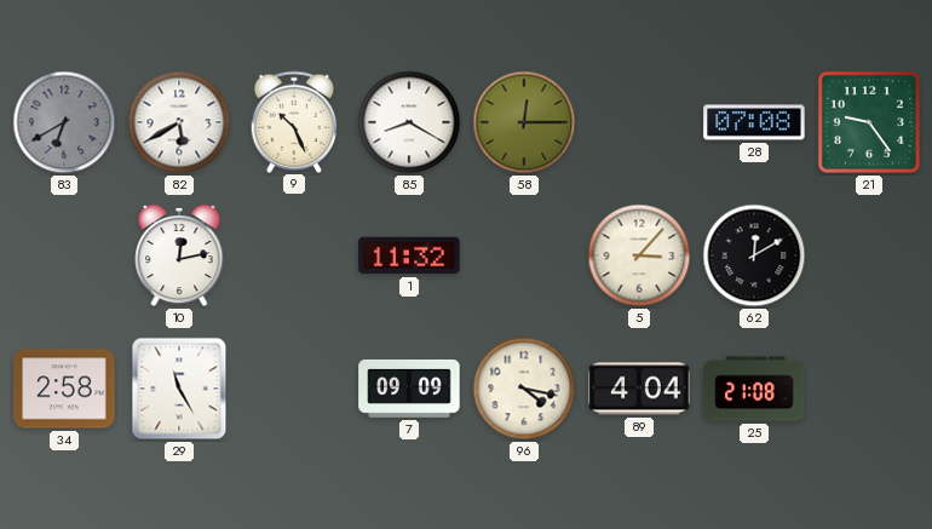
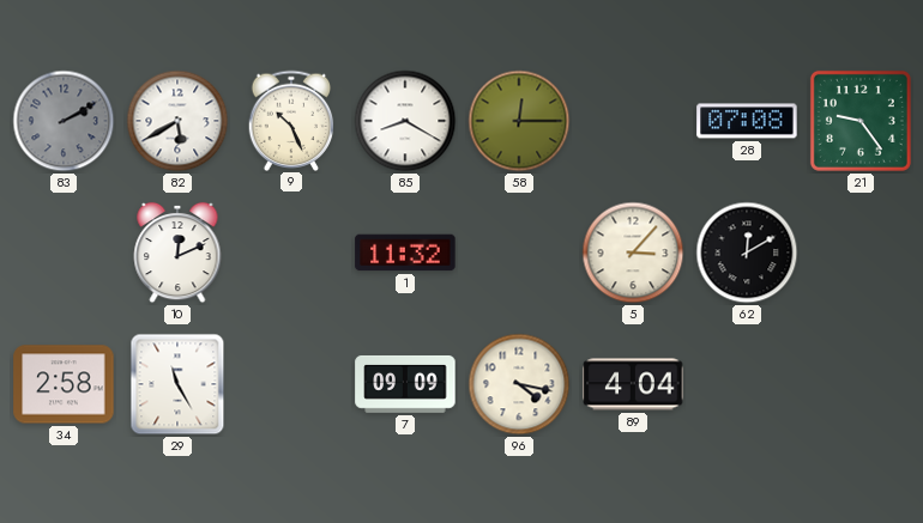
83: 6:40 -> 2:10
10: 12:13 -> 12:11
25: 21:08 -> none
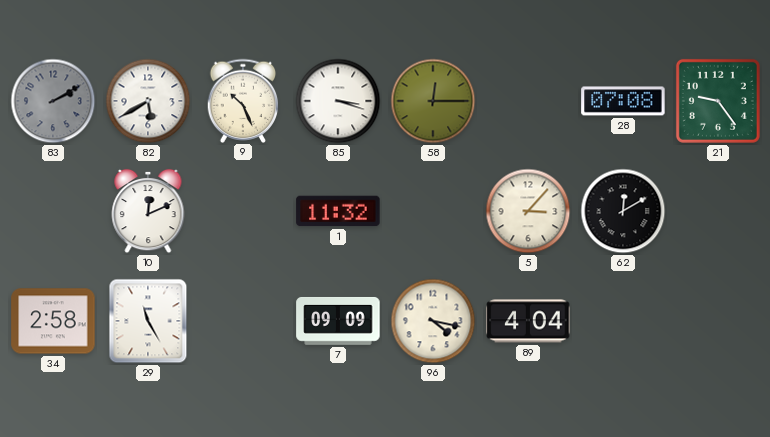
85: 8:20 -> 3:18
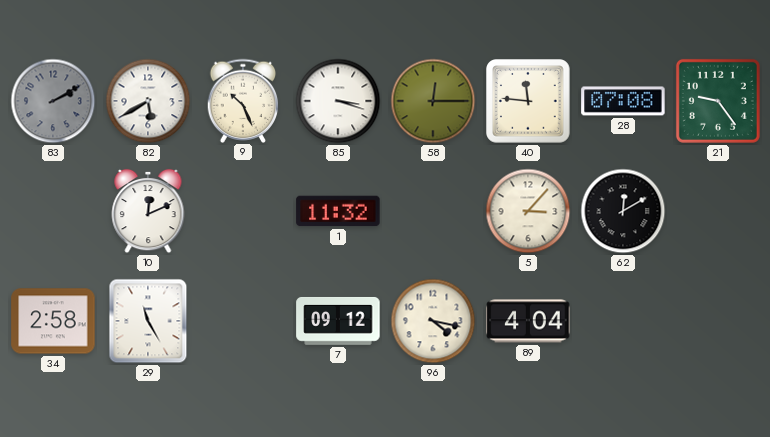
40: none -> 11:46
7: 09:09 -> 09:12
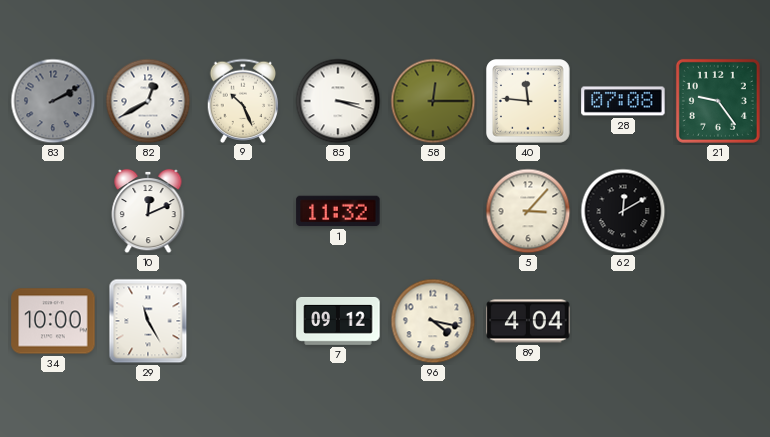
82: 5:40 -> 12:40
34: 2:58 -> 10:00
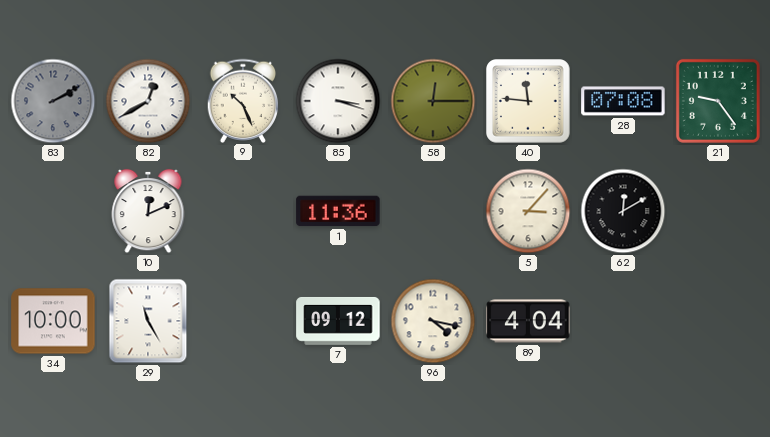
1: 11:32 -> 11:36
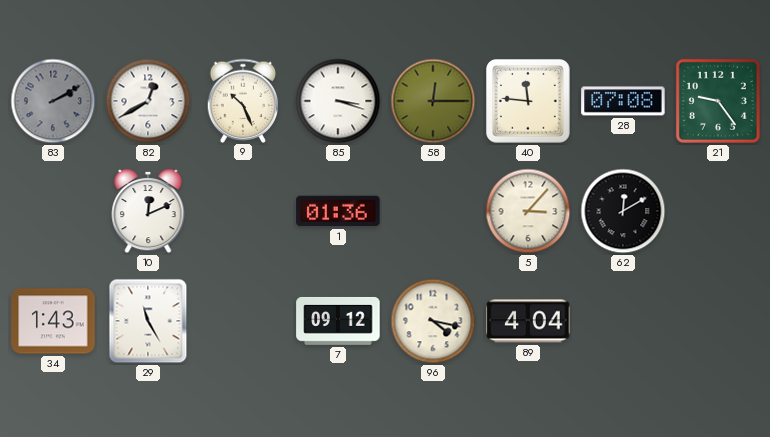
1: 11:36 -> 01:36
34: 10:00 -> 1:43
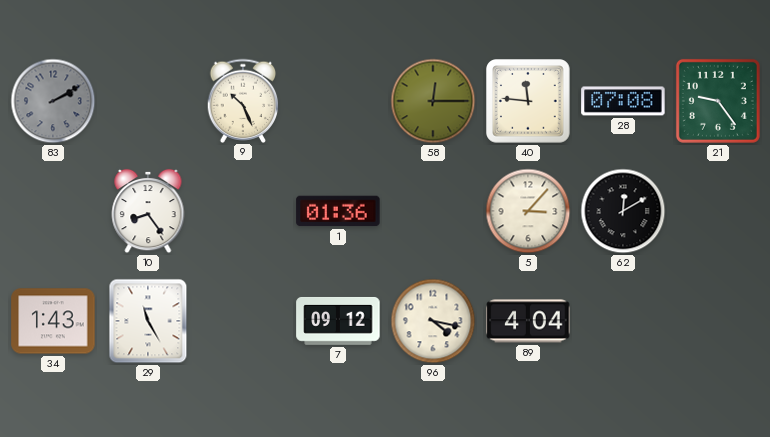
82: 12:40 -> none
85: 3:18 -> none
10: 12:11 -> 8:24
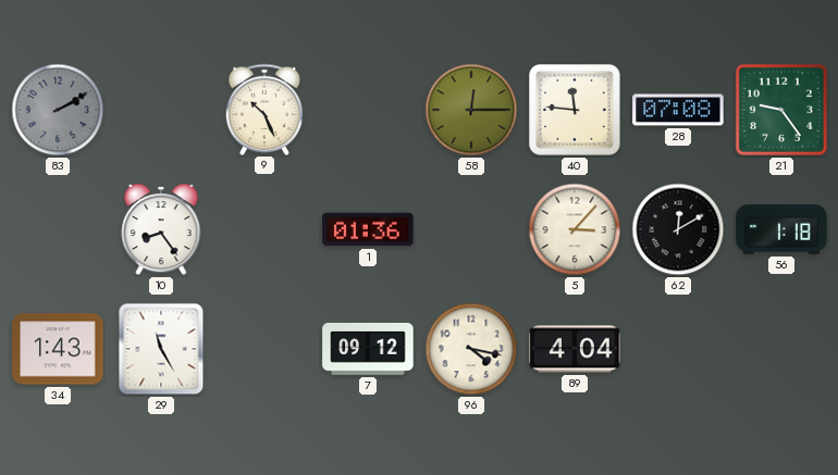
56: none -> 1:18
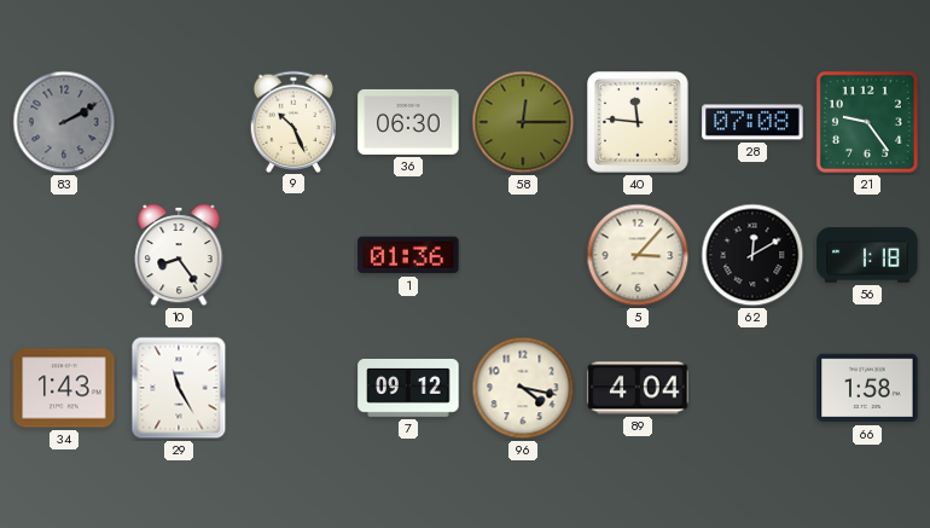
36: none -> 06:30
66: none -> 1:58
